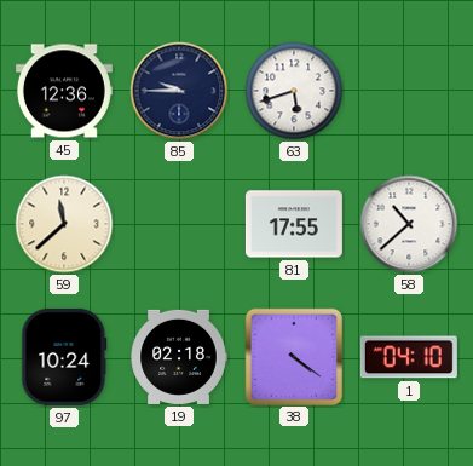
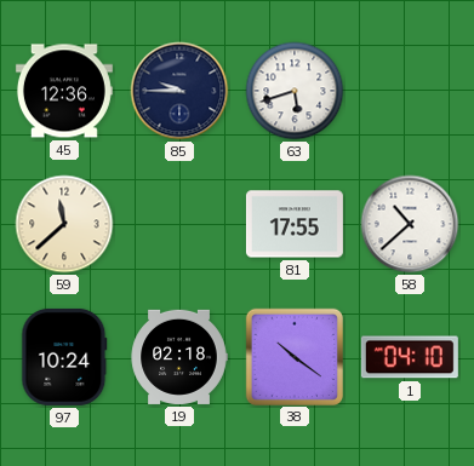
38: 4:21 -> 10:21
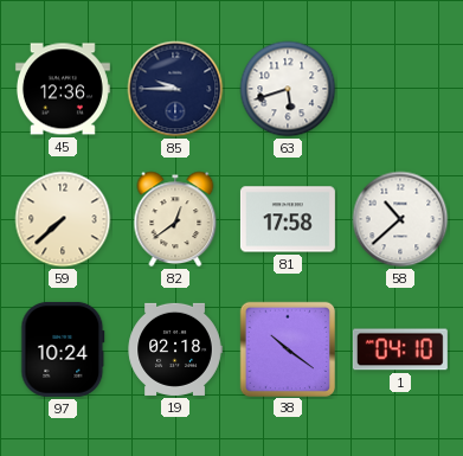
59: 11:38 -> 7:38
82: none -> 12:39
81: 17:55 -> 17:58
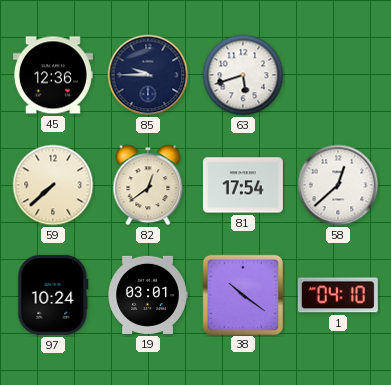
81: 17:58 -> 17:54
58: 10:38 -> 12:38
19: 02:18 -> 03:01
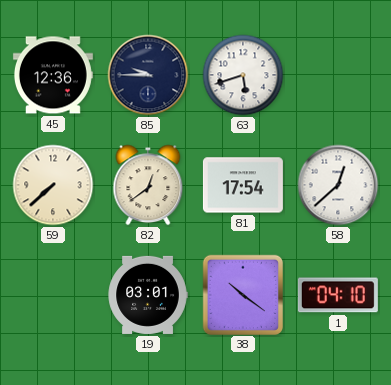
97: 10:24 -> none
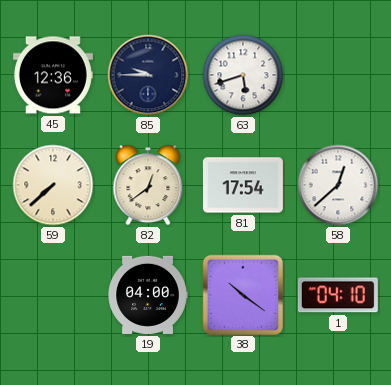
19: 03:01 -> 04:00
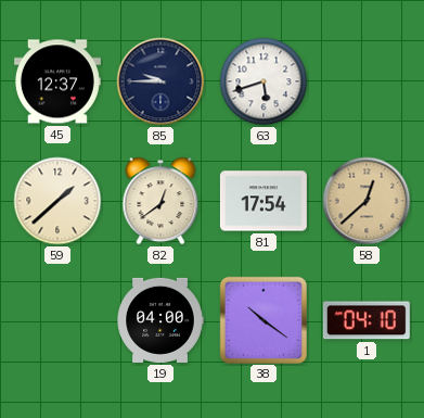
45: 12:36 -> 12:37
59: 7:38 -> 1:38
58 dial: white -> champagne
